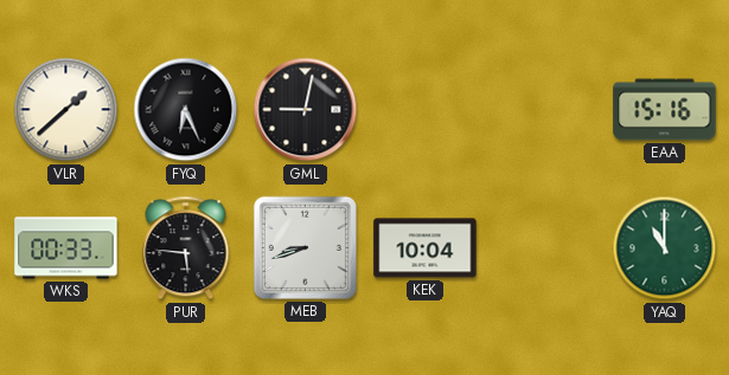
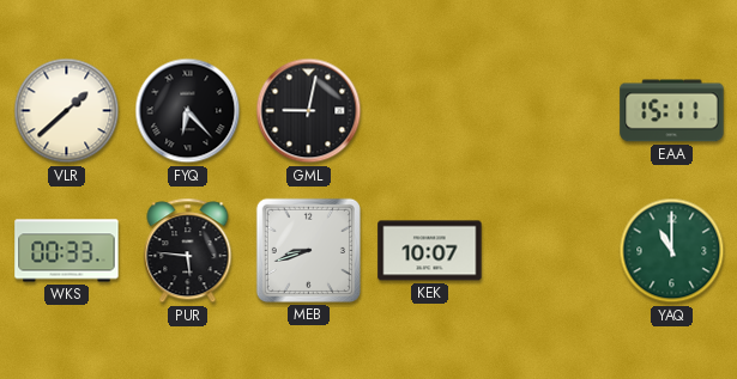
FYQ: 6:26 -> 6:23
EAA: 15:16 -> 15:11
KEK: 10:04 -> 10:07
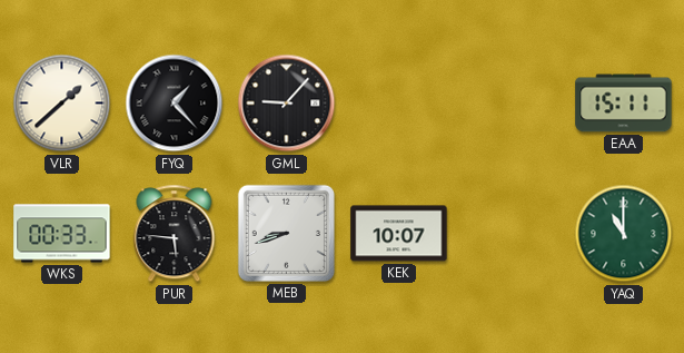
FYQ: 6:23 -> 1:23
GML: 9:02 -> 9:07
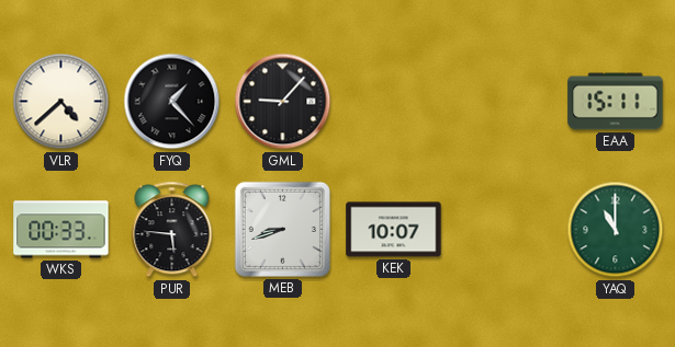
VLR: 1:38 -> 4:38
